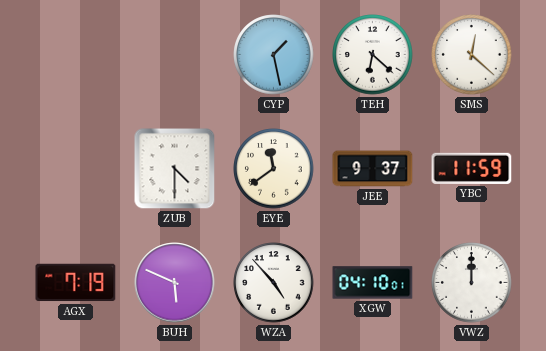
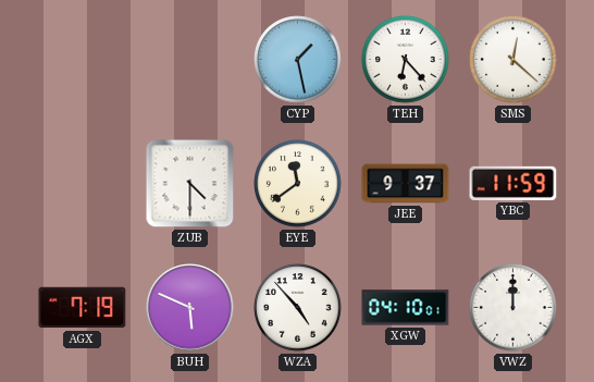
TEH: 6:22 -> 6:23
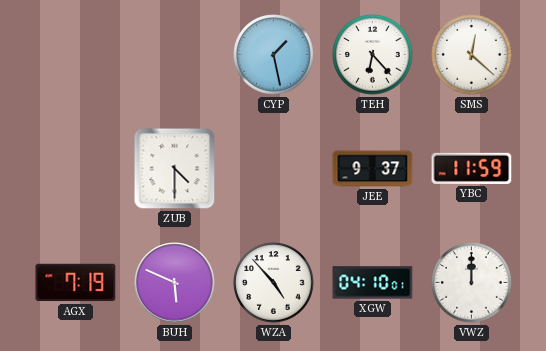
EYE: 11:39 -> none
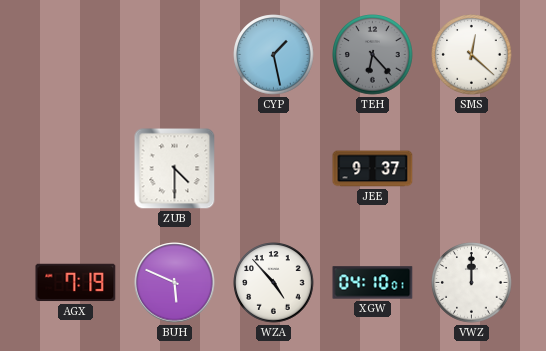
TEH dial: white -> grey
YBC: 11:59 -> none
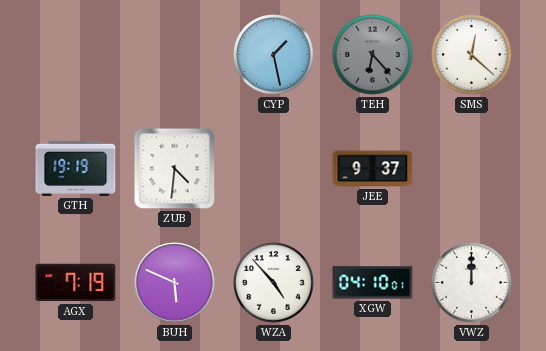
GTH: none -> 19:19
ZUB: 4:30 -> 4:31
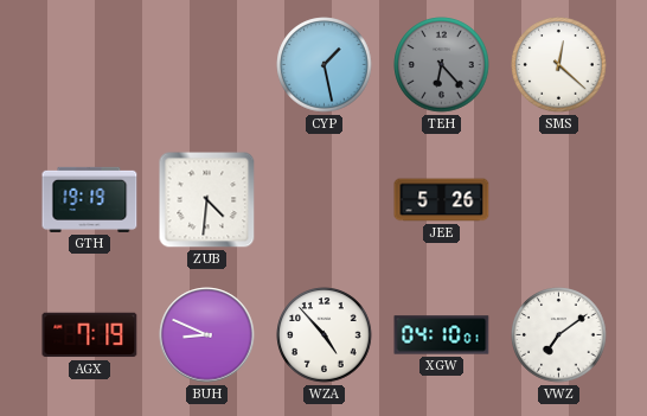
JEE: 9:37 -> 5:26
BUH: 5:49 -> 8:49
VWZ: 12:00 -> 7:09
